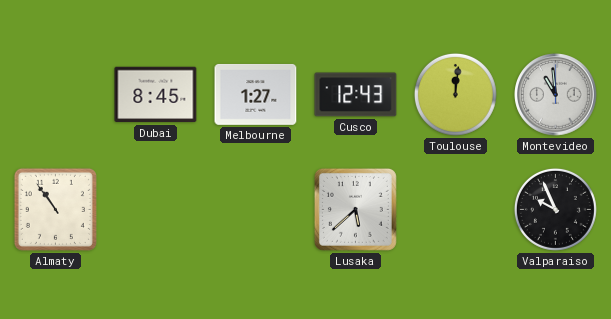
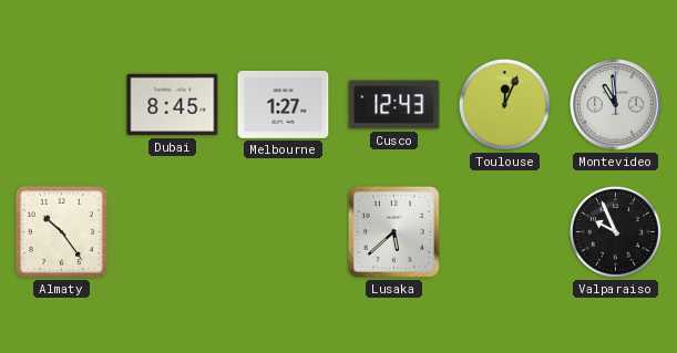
Toulouse: 12:01 -> 12:04
Almaty: 10:54 -> 10:24
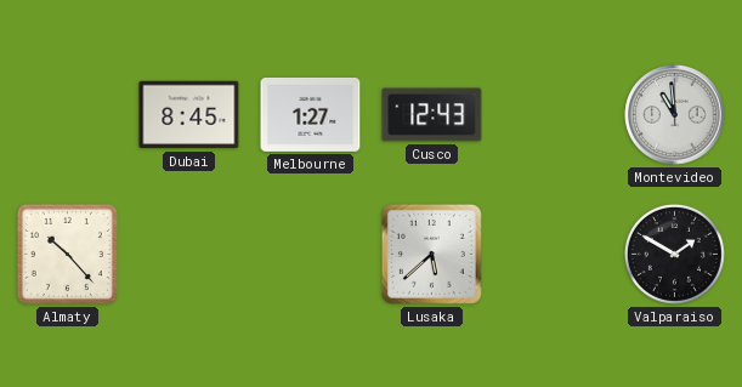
Toulouse: 12:04 -> none
Almaty: 10:24 -> 10:23
Valparaiso: 9:56 -> 1:50
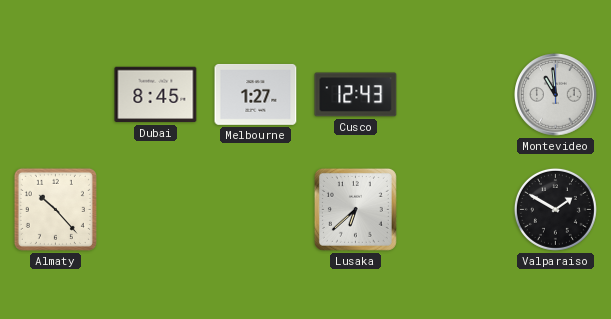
Lusaka: 5:38 -> 6:38
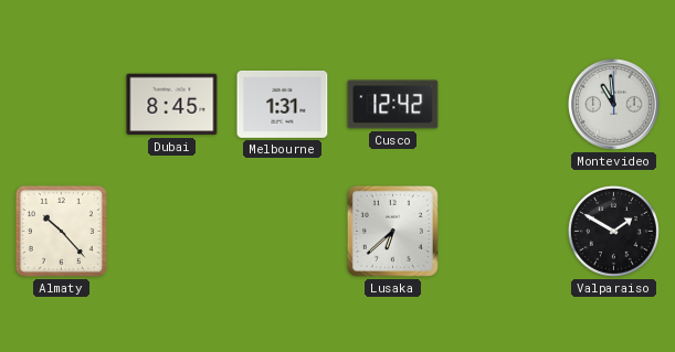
Melbourne: 1:27 -> 1:31
Cusco: 12:43 -> 12:42
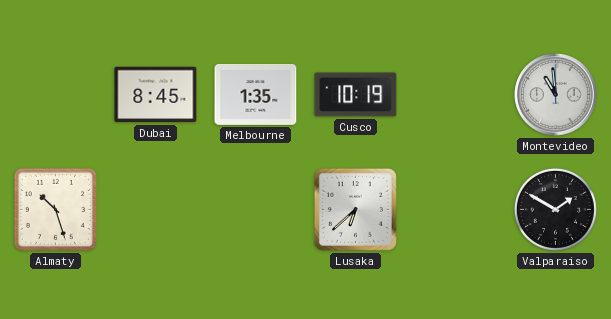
Melbourne: 1:31 -> 1:35
Cusco: 12:42 -> 10:19
Almaty: 10:23 -> 10:27
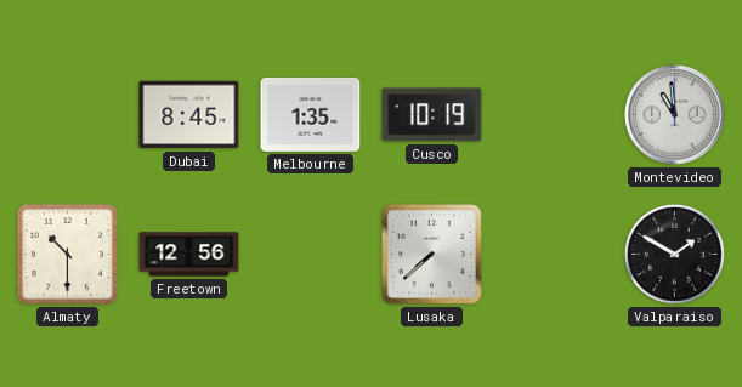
Almaty: 10:27 -> 10:30
Freetown: none -> 12:56
Lusaka: 6:38 -> 7:38
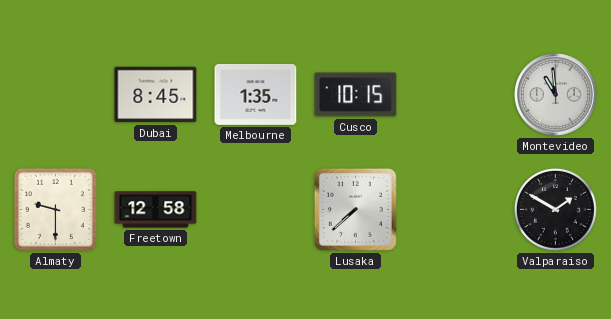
Cusco: 10:19 -> 10:15
Almaty: 10:30 -> 9:30
Freetown: 12:56 -> 12:58
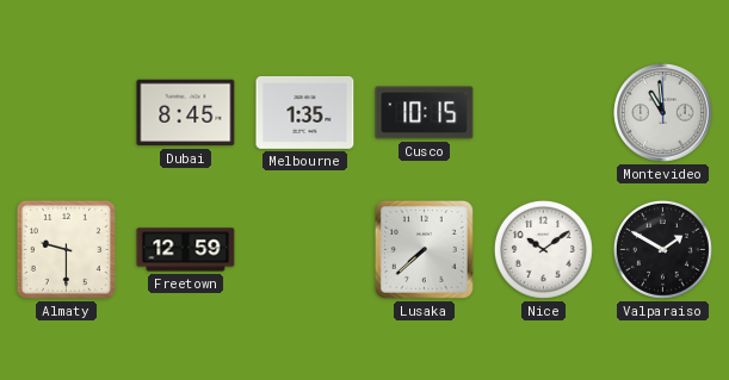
Freetown: 12:58 -> 12:59
Nice: none -> 10:09
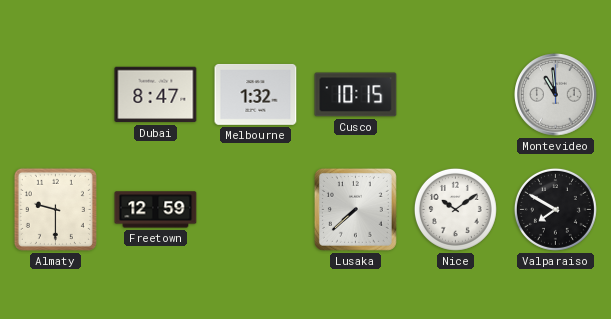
Dubai: 8:45 -> 8:47
Melbourne: 1:35 -> 1:32
Valparaiso: 1:50 -> 7:50
